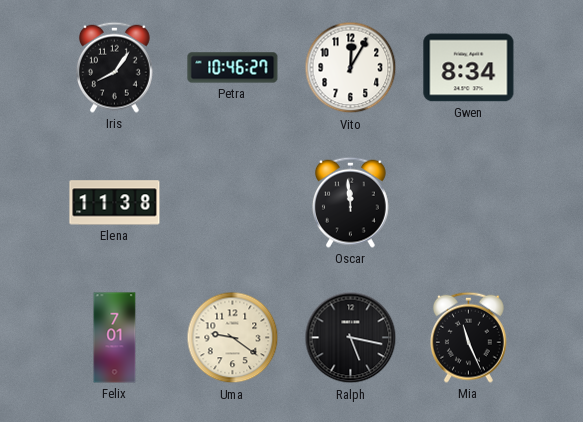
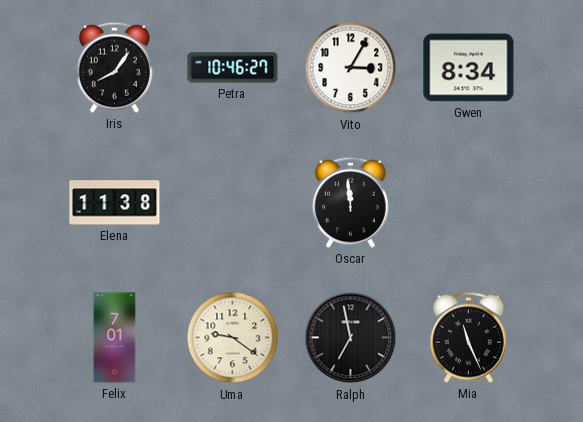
Vito: 12:05 -> 3:05
Ralph: 5:17 -> 6:58
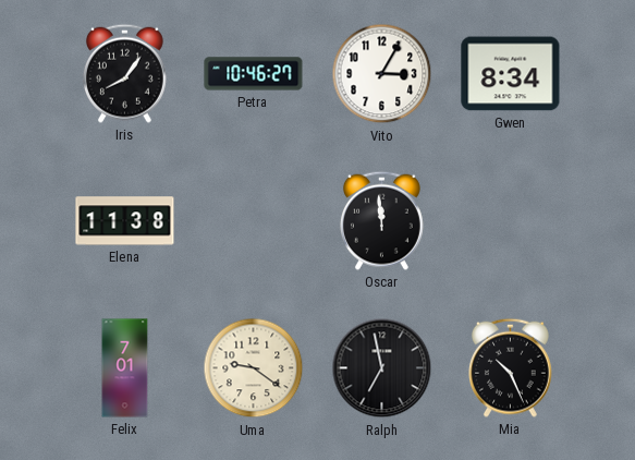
Mia: 11:26 -> 10:26
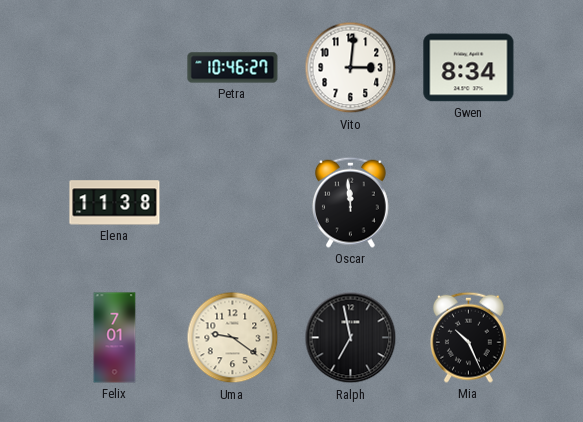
Iris: 8:06 -> none
Vito: 3:05 -> 3:01
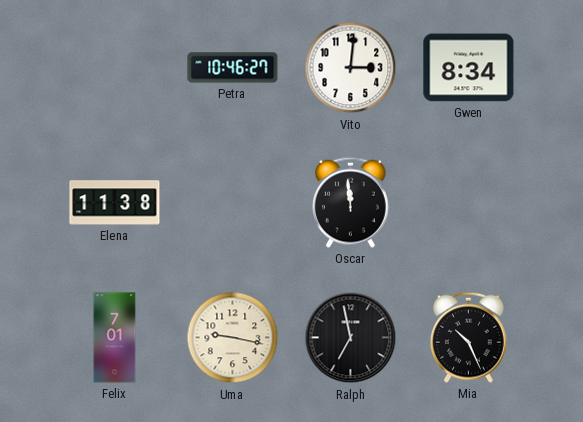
Uma: 9:21 -> 9:17
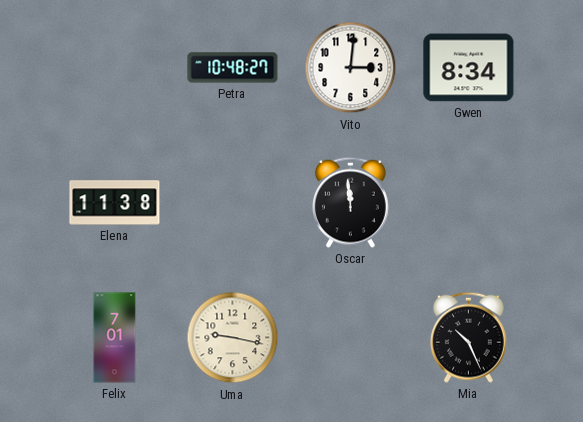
Petra: 10:46 -> 10:48
Ralph: 6:58 -> none
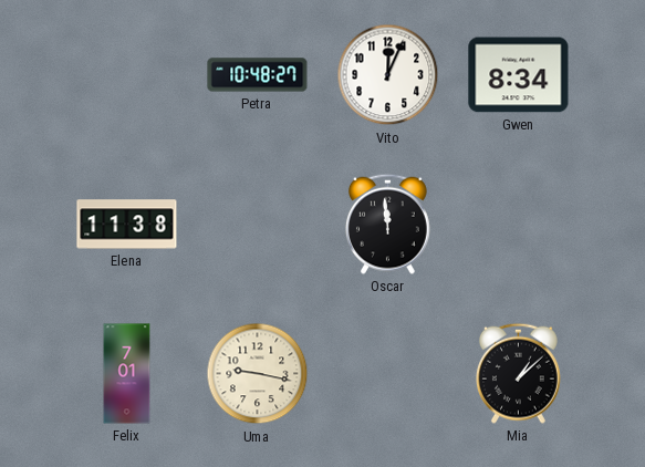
Vito: 3:01 -> 12:04
Mia: 10:26 -> 1:08
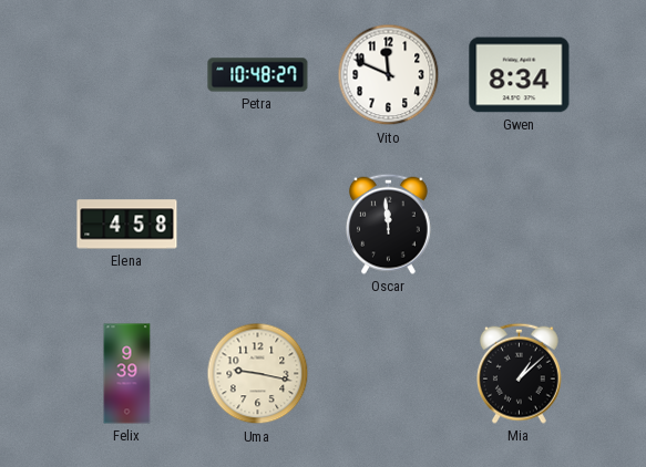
Vito: 12:04 -> 11:49
Elena: 11:38 -> 4:58
Felix: 7:01 -> 9:39
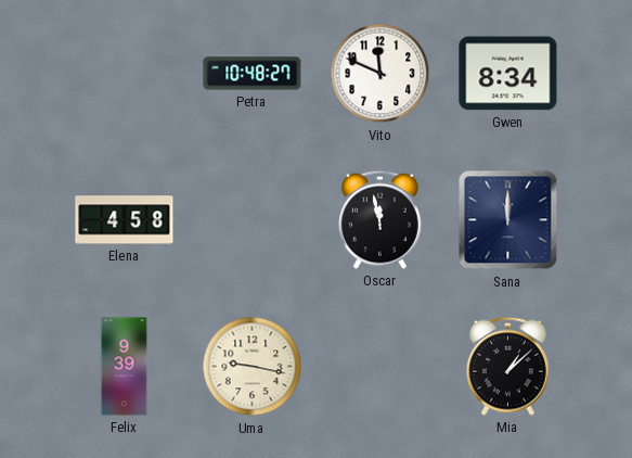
Oscar: 11:59 -> 11:58
Sana: none -> 12:00
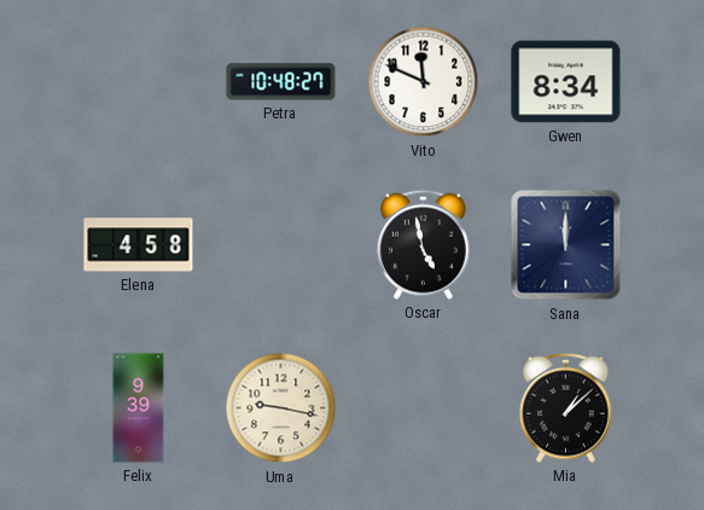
Oscar: 11:58 -> 4:58
